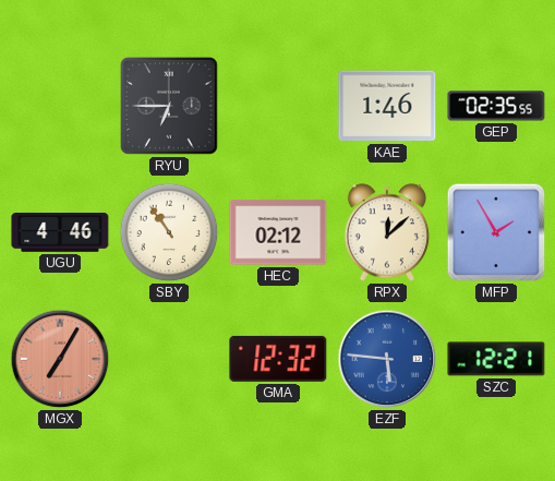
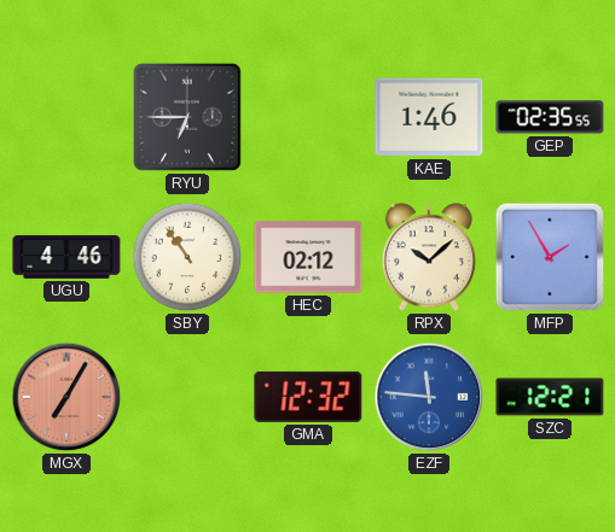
RPX: 12:08 -> 10:08
EZF: 5:46 -> 11:46
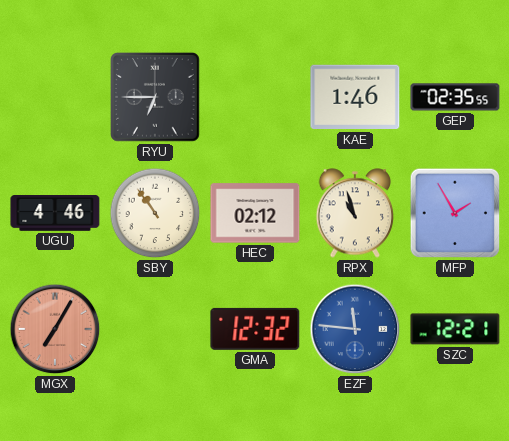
RPX: 10:08 -> 10:57
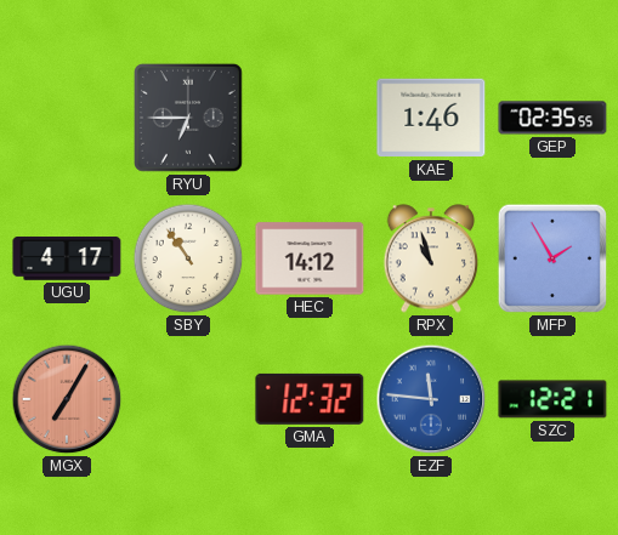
UGU: 4:46 -> 4:17
HEC: 02:12 -> 14:12
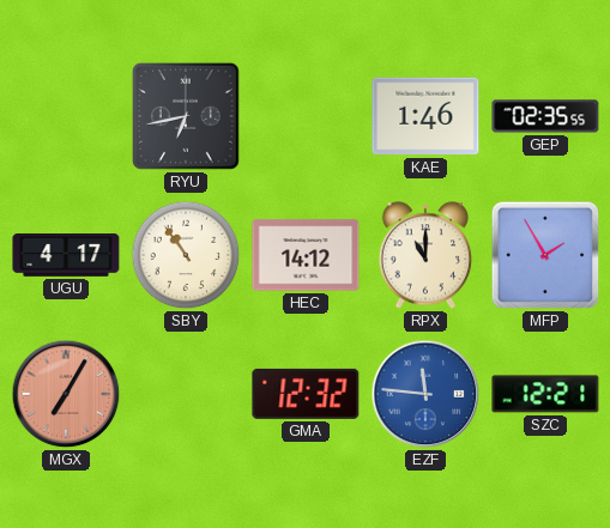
RYU: 6:45 -> 6:43
RPX: 10:57 -> 11:00
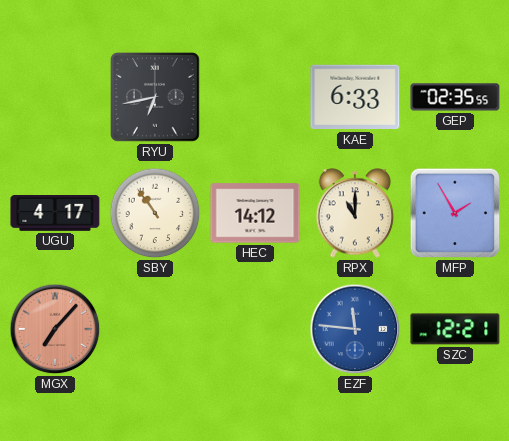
KAE: 1:46 -> 6:33
MGX: 7:05 -> 7:07
GMA: 12:32 -> none
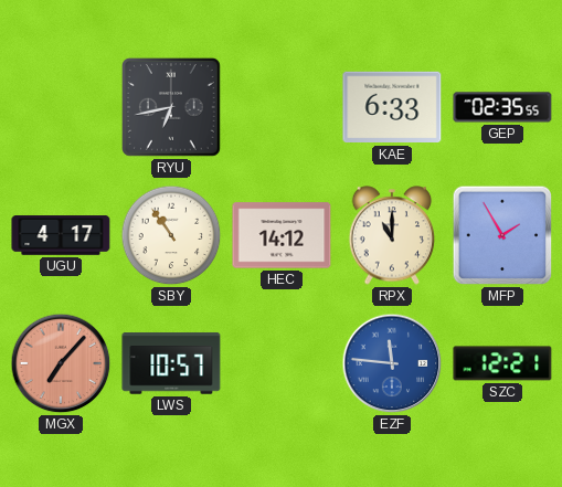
LWS: none -> 10:57
